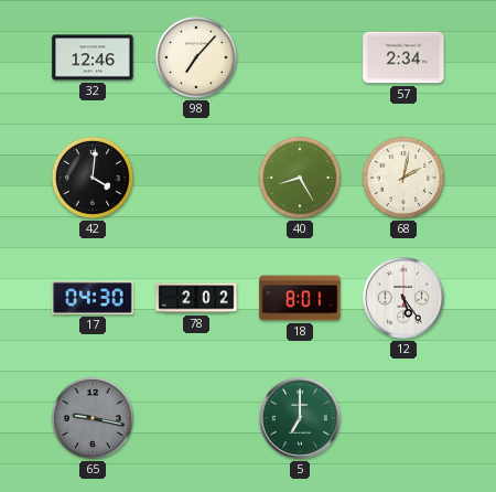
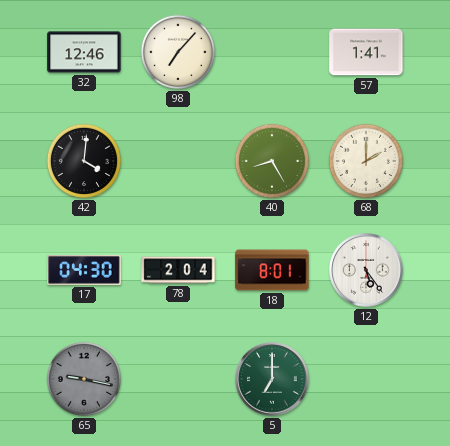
57: 2:34 -> 1:41
68: 2:02 -> 2:00
78: 2:02 -> 2:04
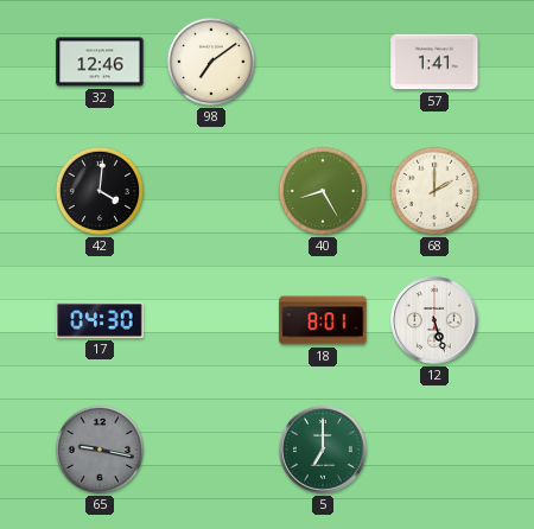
98: 7:07 -> 7:09
78: 2:04 -> none
12: 5:24 -> 5:27
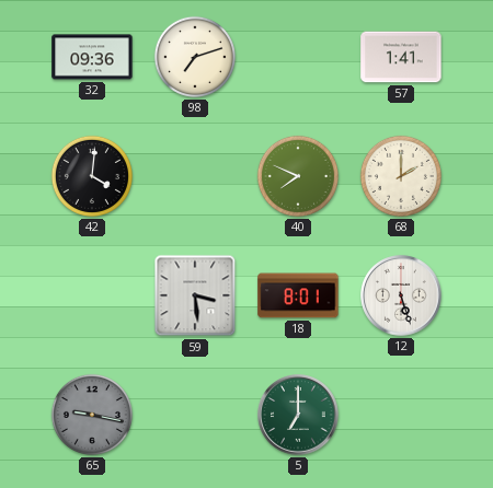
32: 12:46 -> 09:36
98: 7:09 -> 7:12
40: 8:25 -> 7:49
17: 04:30 -> none
59: none -> 3:29
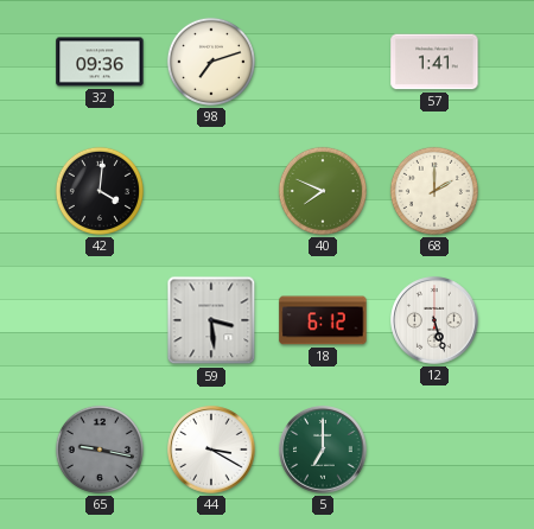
18: 8:01 -> 6:12
44: none -> 3:20
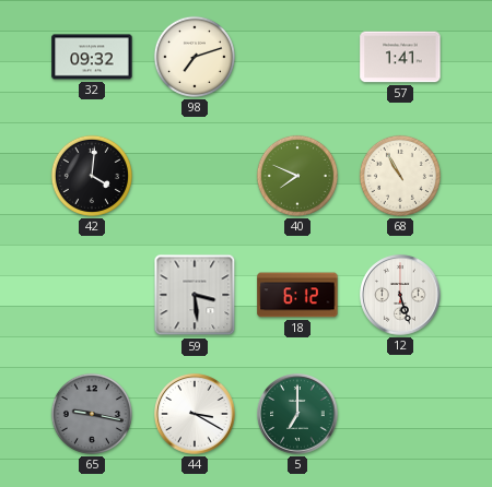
32: 09:36 -> 09:32
68: 2:00 -> 10:55
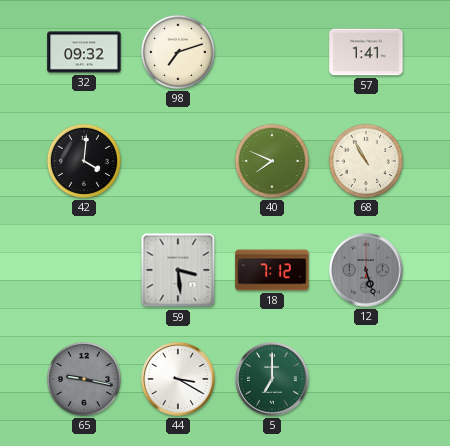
18: 6:12 -> 7:12
12 dial: white -> grey
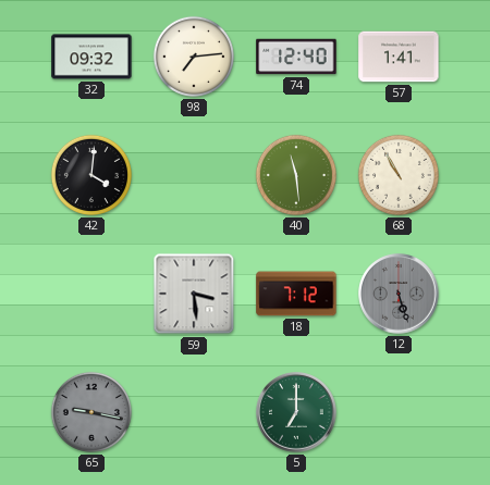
98: 7:12 -> 7:14
74: none -> 12:40
40: 7:49 -> 11:29
44: 3:20 -> none
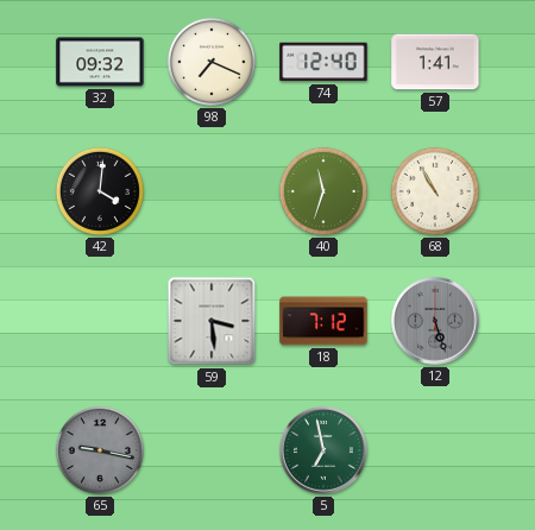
98: 7:14 -> 7:19
40: 11:29 -> 11:33
5: 7:00 -> 6:58
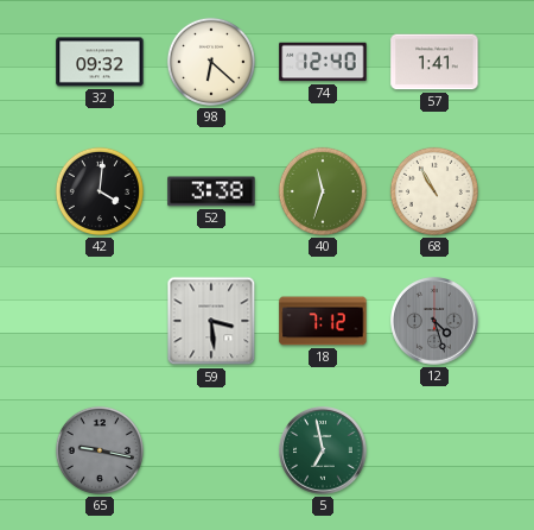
98: 7:19 -> 6:22
52: none -> 3:38
12: 5:27 -> 4:27
